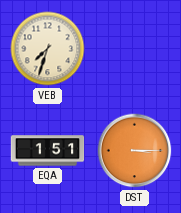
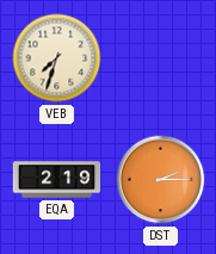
EQA: 1:51 -> 2:19
DST: 3:15 -> 2:15
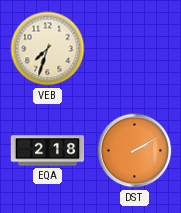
EQA: 2:19 -> 2:18
DST: 2:15 -> 2:10
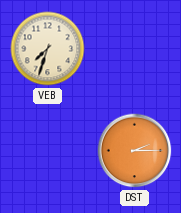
EQA: 2:18 -> none
DST: 2:10 -> 2:15
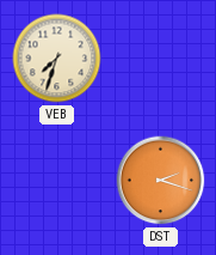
DST: 2:15 -> 2:18
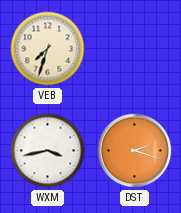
WXM: none -> 3:43
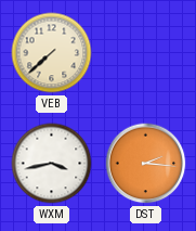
VEB: 7:33 -> 7:38
DST: 2:18 -> 2:16
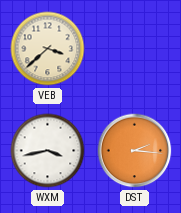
VEB: 7:38 -> 3:38
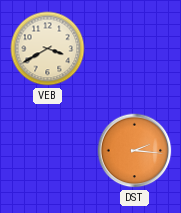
VEB: 3:38 -> 3:40
WXM: 3:43 -> none
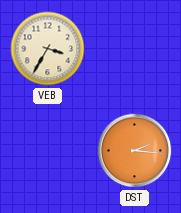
VEB: 3:40 -> 3:35
